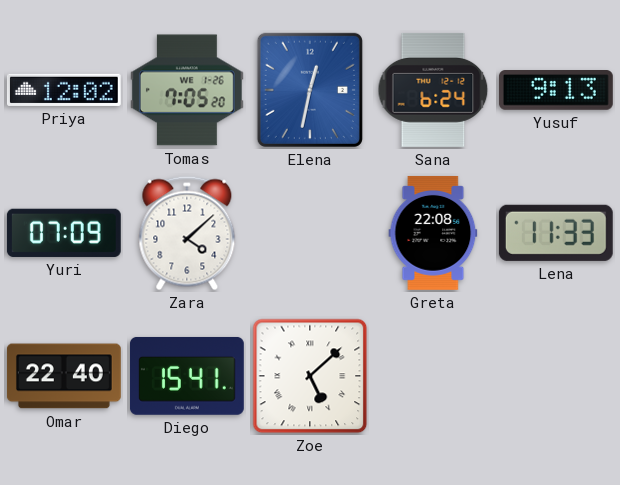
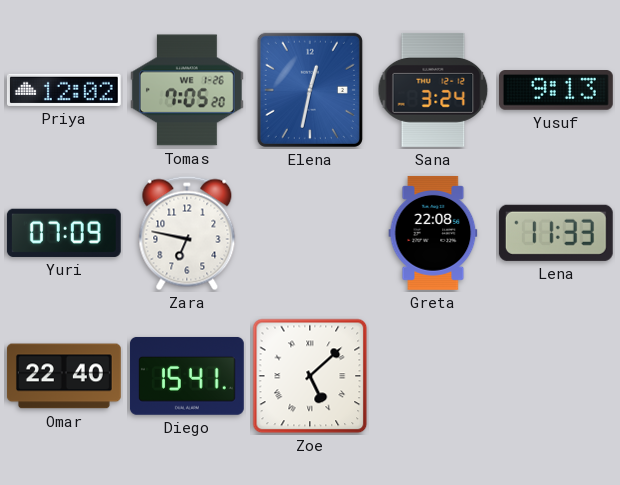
Sana: 6:24 -> 3:24
Zara: 4:08 -> 6:47
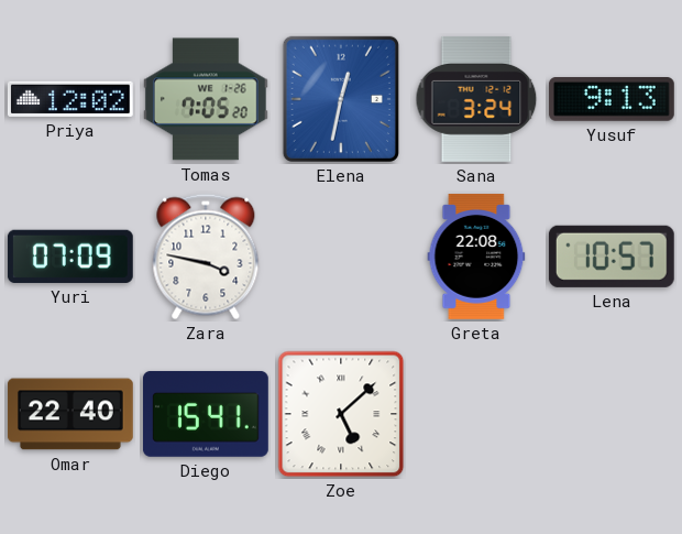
Zara: 6:47 -> 3:47
Lena: 11:33 -> 10:57
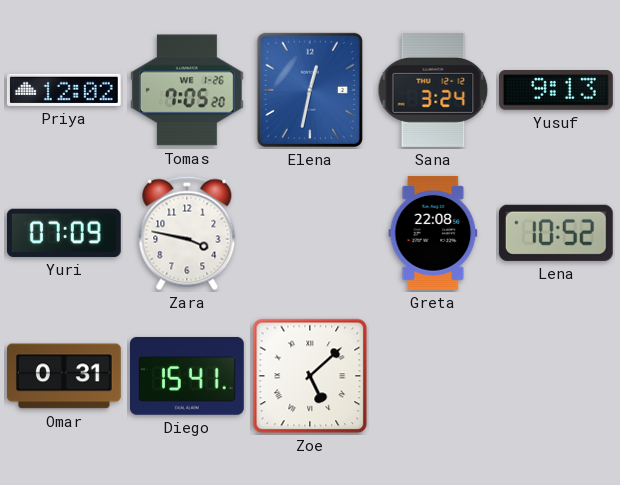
Lena: 10:57 -> 10:52
Omar: 22:40 -> 0:31
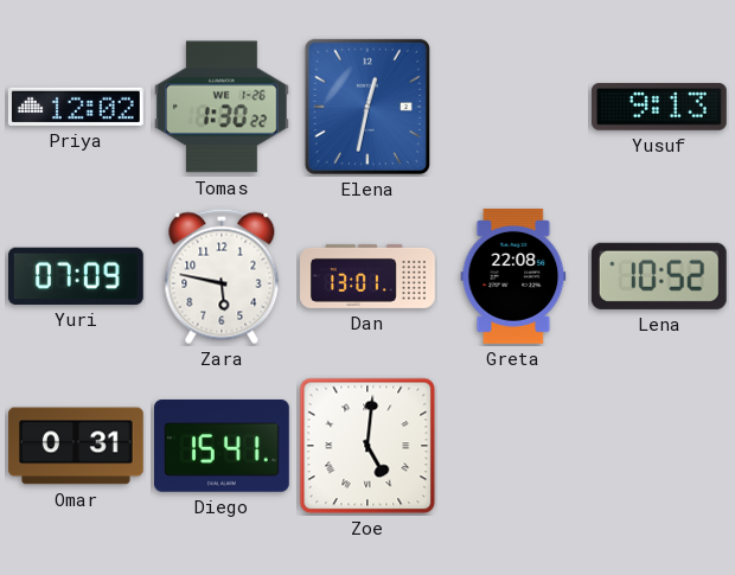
Tomas: 7:05 -> 1:30
Sana: 3:24 -> none
Zara: 3:47 -> 5:47
Dan: none -> 13:01
Zoe: 5:08 -> 5:01
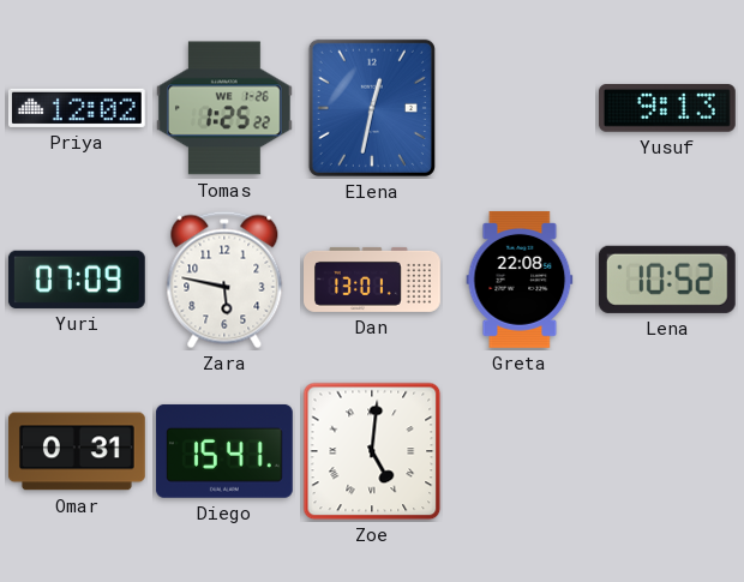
Tomas: 1:30 -> 1:25
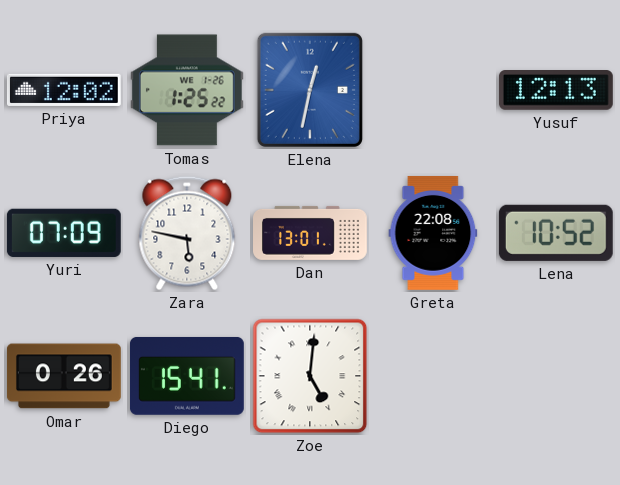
Yusuf: 9:13 -> 12:13
Omar: 0:31 -> 0:26
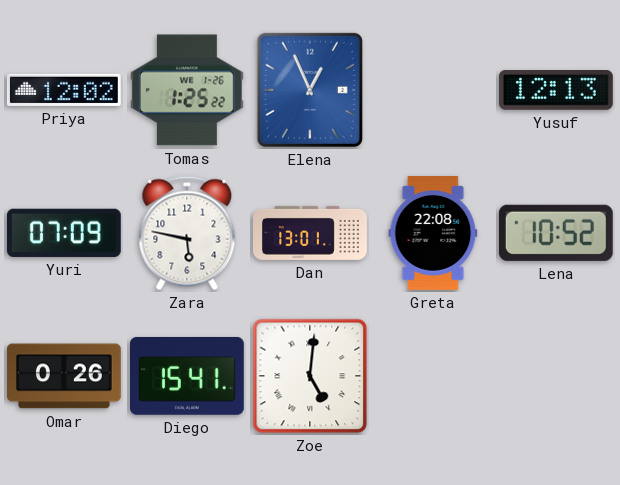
Elena: 12:32 -> 12:56
